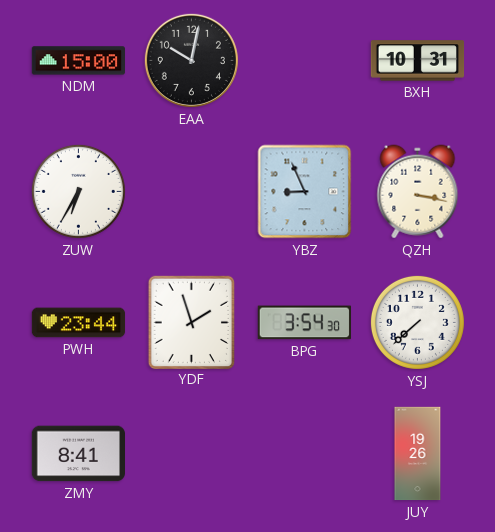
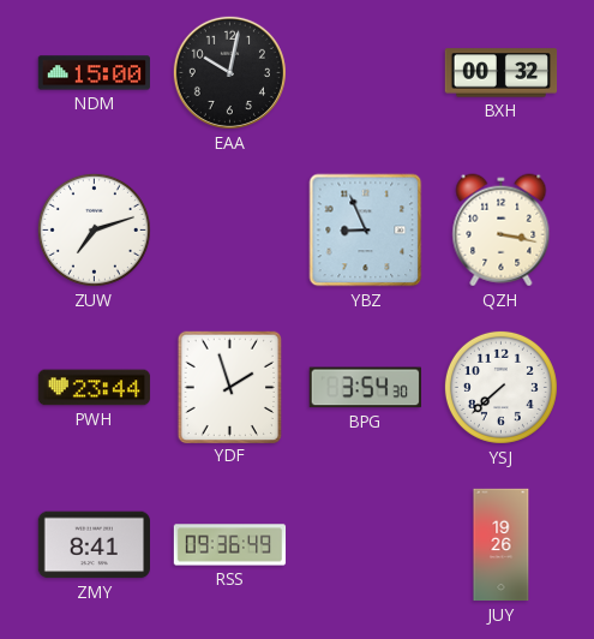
BXH: 10:31 -> 00:32
ZUW: 6:35 -> 7:12
RSS: none -> 09:36
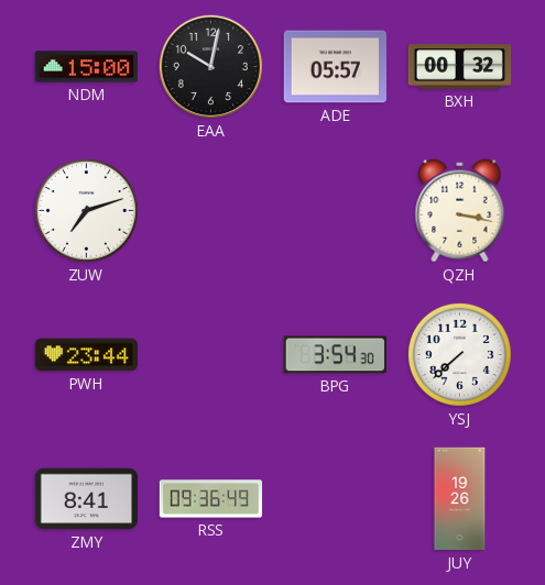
ADE: none -> 05:57
YBZ: 8:56 -> none
YDF: 1:57 -> none
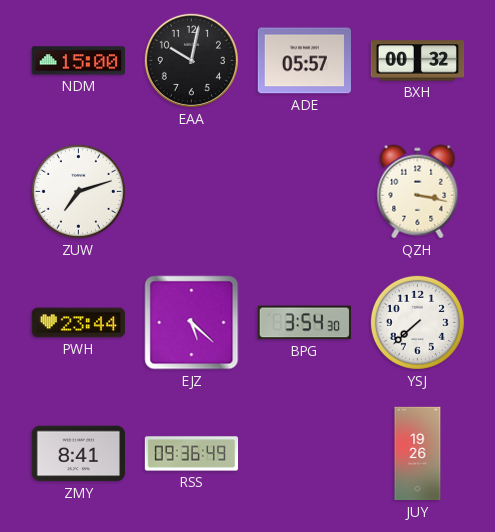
EJZ: none -> 5:22
